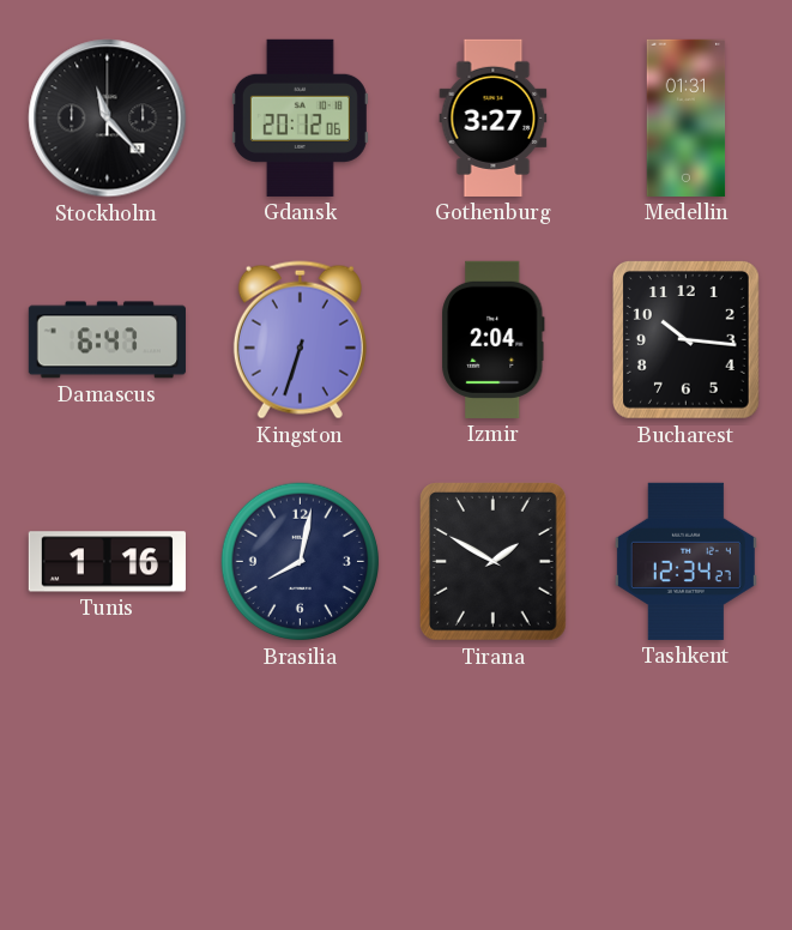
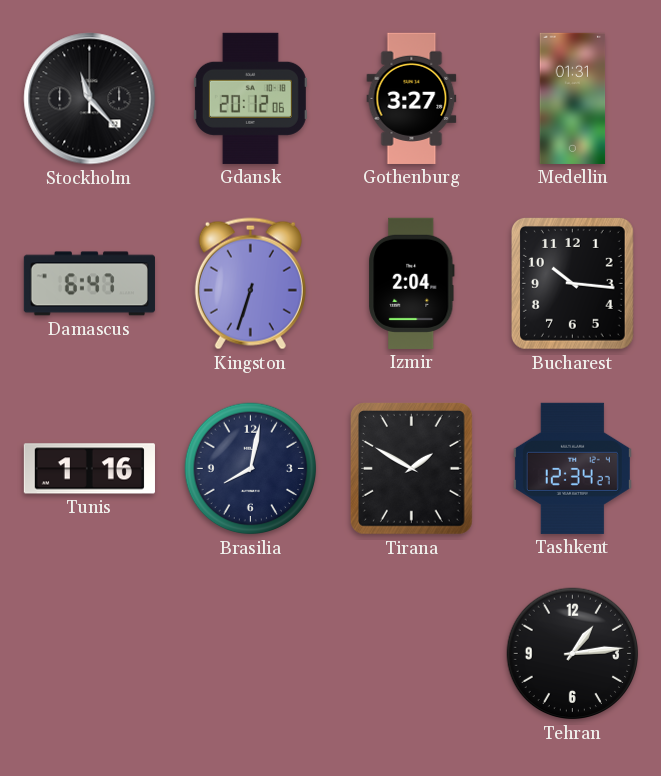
Tehran: none -> 1:14
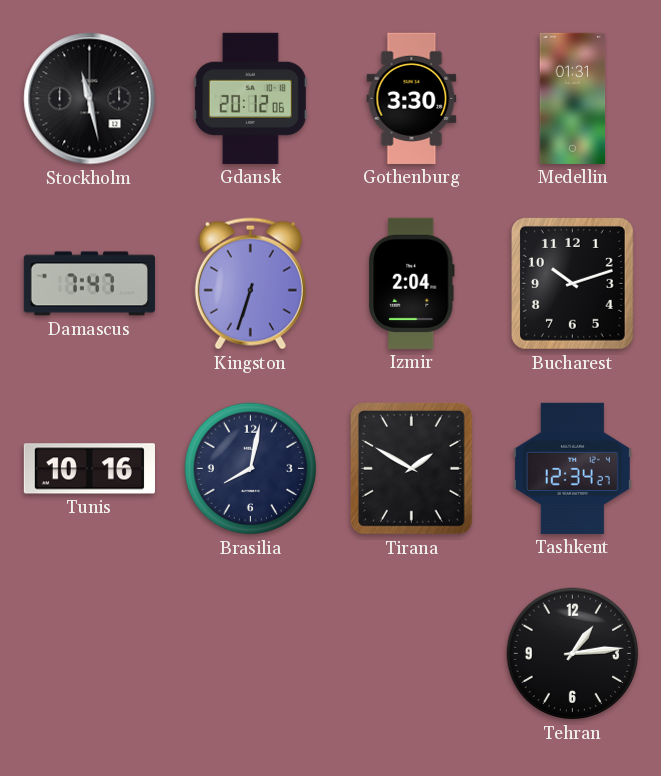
Stockholm: 11:23 -> 11:28
Gothenburg: 3:27 -> 3:30
Damascus: 6:47 -> 7:47
Bucharest: 10:16 -> 10:12
Tunis: 1:16 -> 10:16
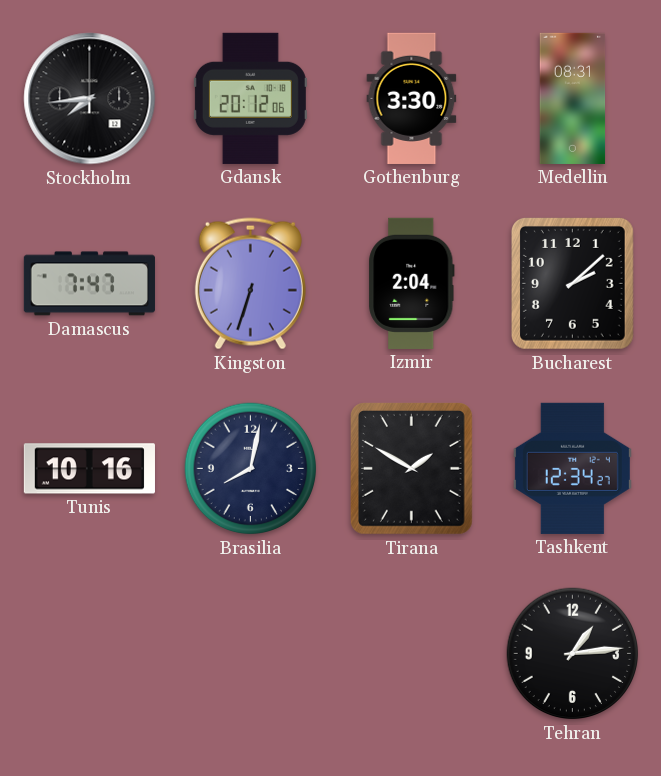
Stockholm: 11:28 -> 7:44
Medellin: 01:31 -> 08:31
Bucharest: 10:12 -> 2:08
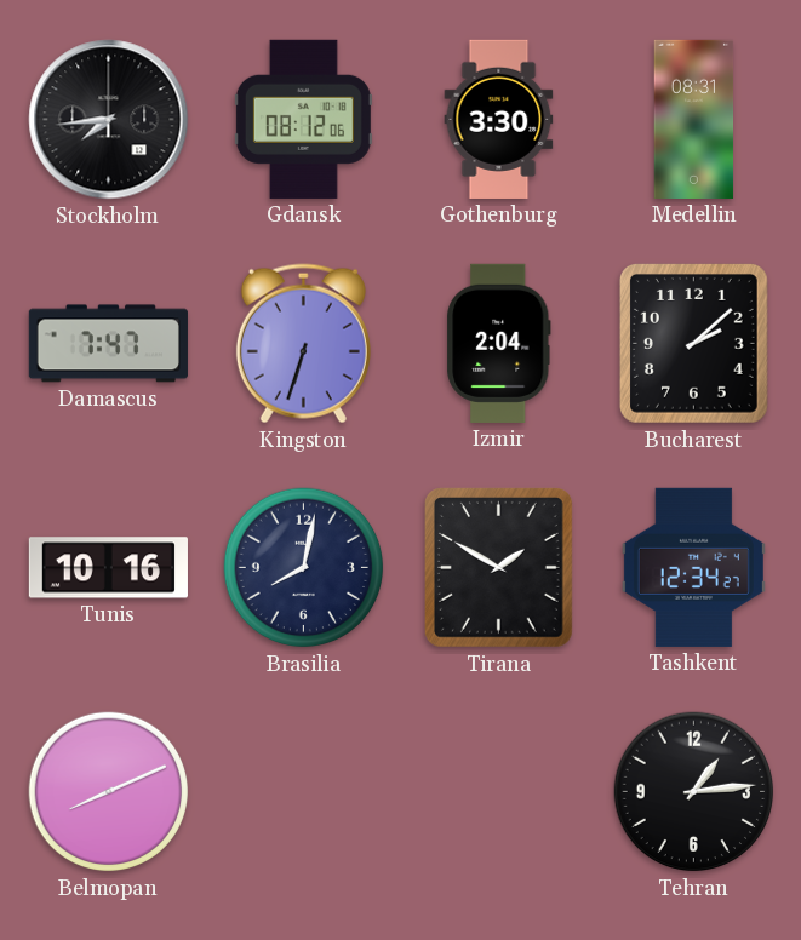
Gdansk: 20:12 -> 08:12
Belmopan: none -> 8:11
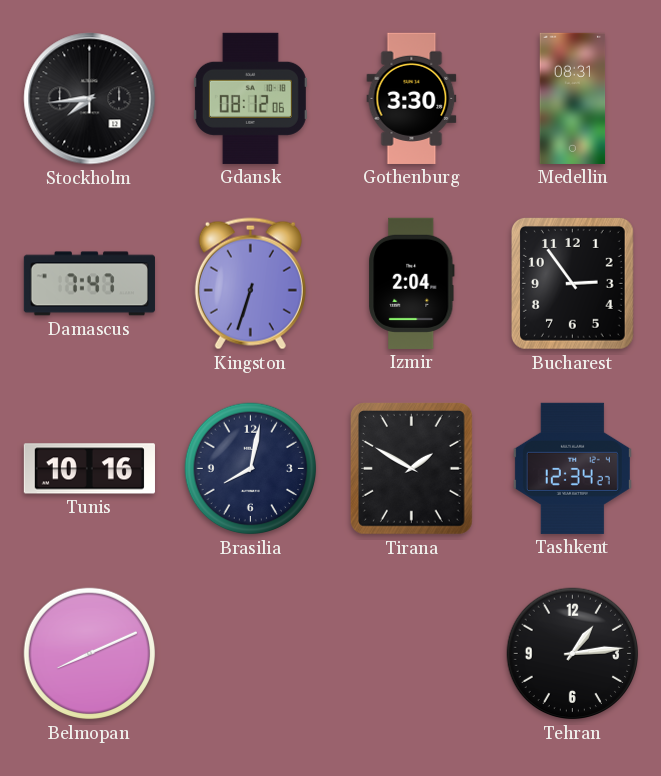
Bucharest: 2:08 -> 2:54
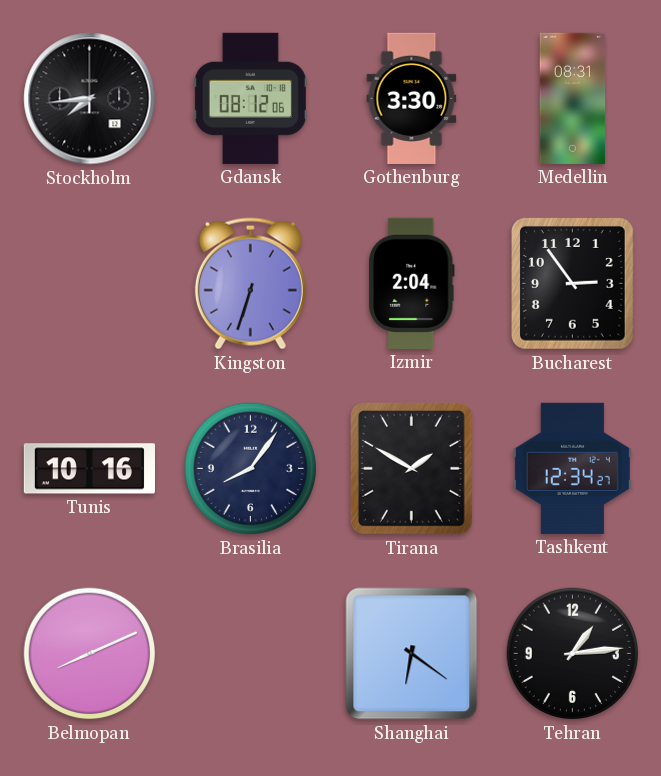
Damascus: 7:47 -> none
Brasilia: 8:02 -> 8:06
Shanghai: none -> 6:21
